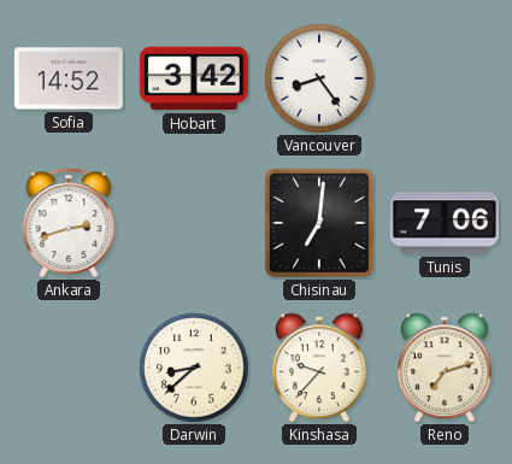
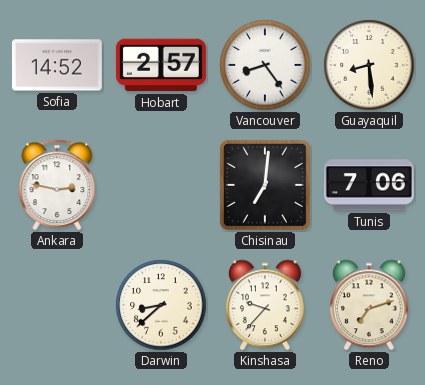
Hobart: 3:42 -> 2:57
Guayaquil: none -> 8:29
Ankara: 2:42 -> 2:47
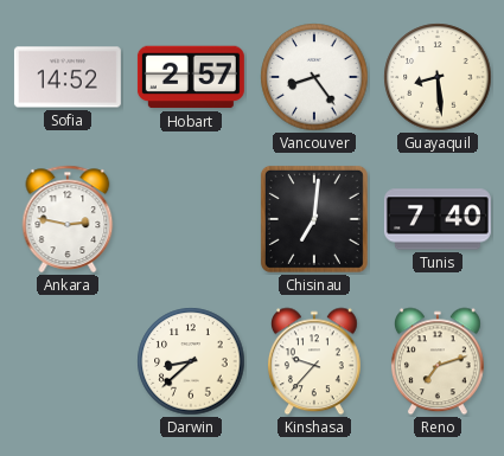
Tunis: 7:06 -> 7:40
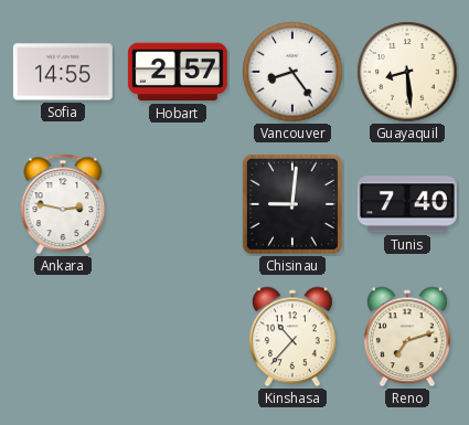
Sofia: 14:52 -> 14:55
Chisinau: 7:01 -> 9:01
Darwin: 8:38 -> none
Kinshasa: 9:37 -> 10:37
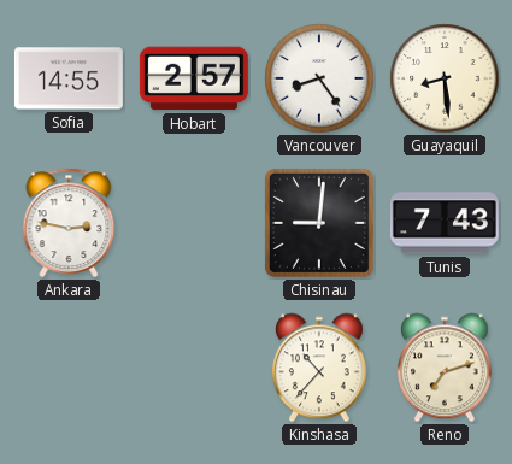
Tunis: 7:40 -> 7:43
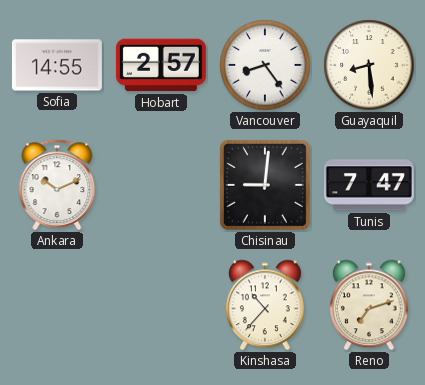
Ankara: 2:47 -> 10:11
Tunis: 7:43 -> 7:47
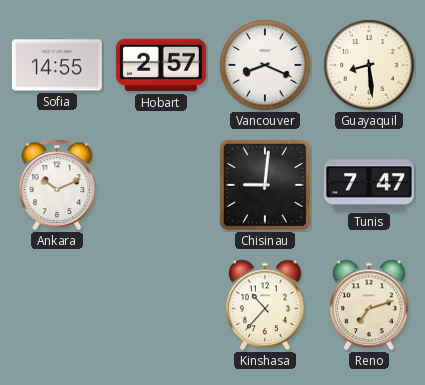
Vancouver: 8:24 -> 8:19
